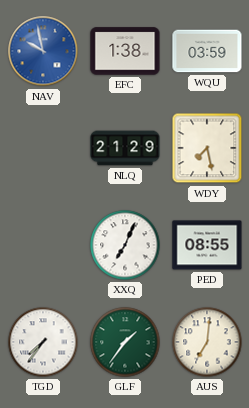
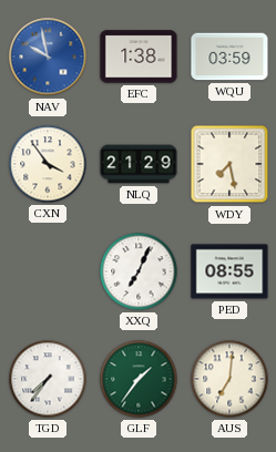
CXN: none -> 3:54
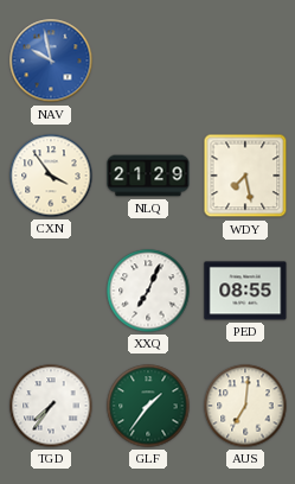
EFC: 1:38 -> none
WQU: 03:59 -> none
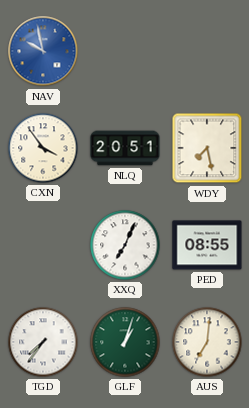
NLQ: 21:29 -> 20:51
GLF: 1:36 -> 1:03
